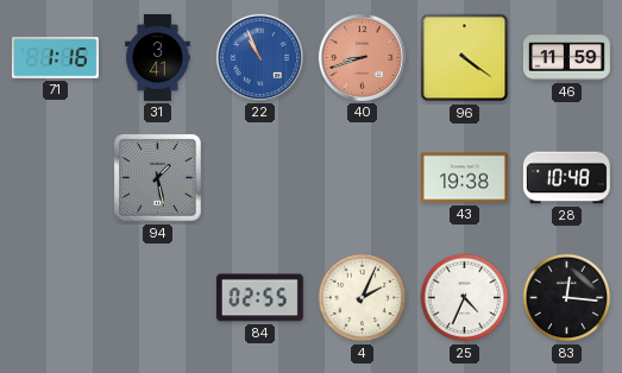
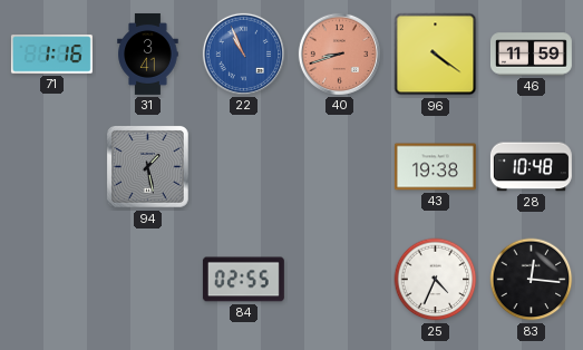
4: 2:04 -> none
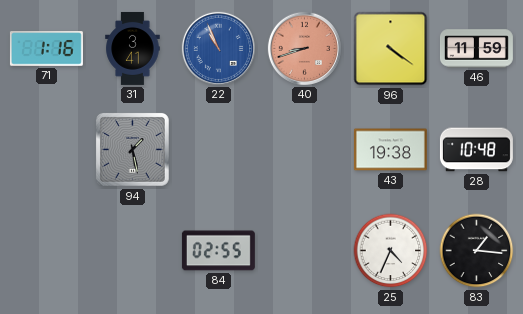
83: 12:16 -> 1:16
